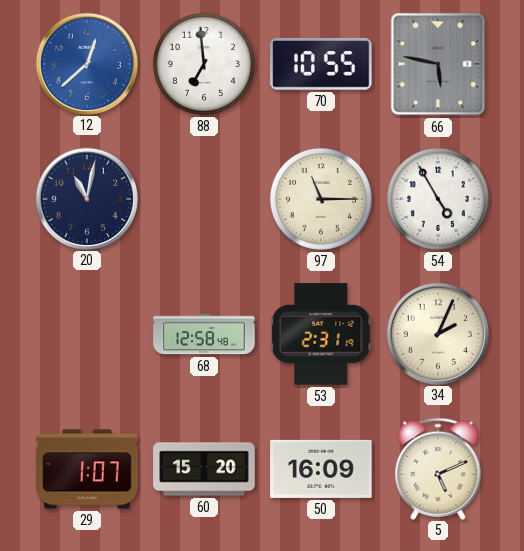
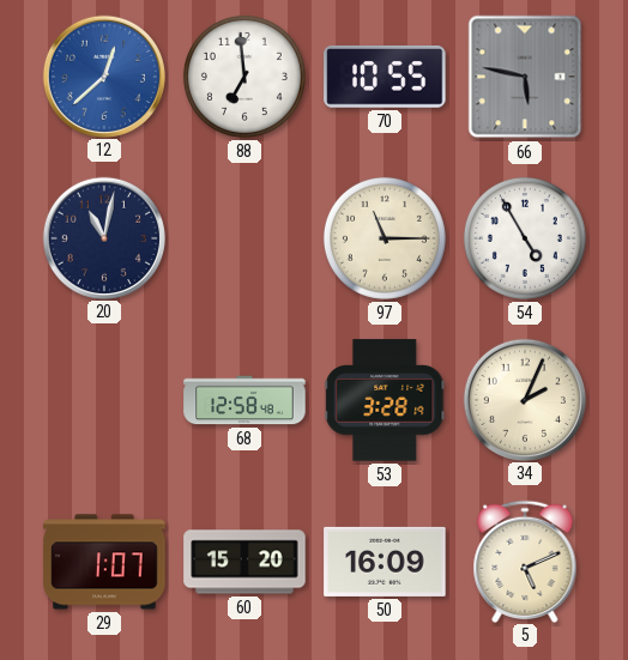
53: 2:31 -> 3:28
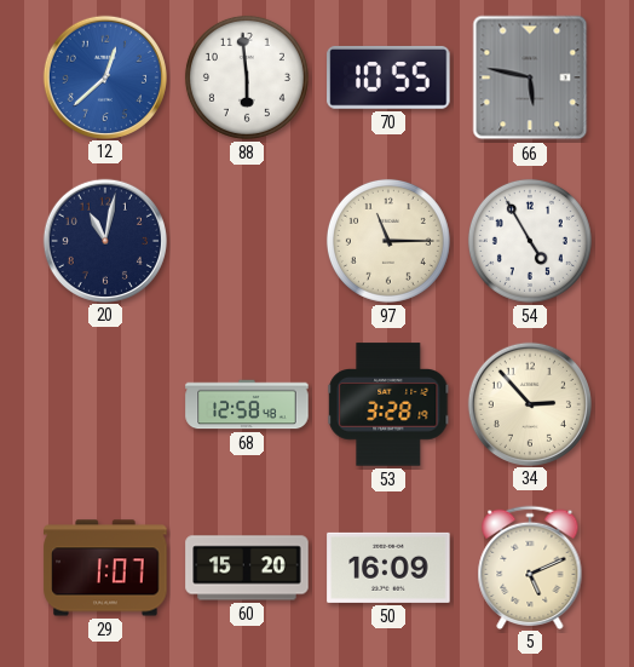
88: 6:59 -> 5:59
34: 2:04 -> 2:53
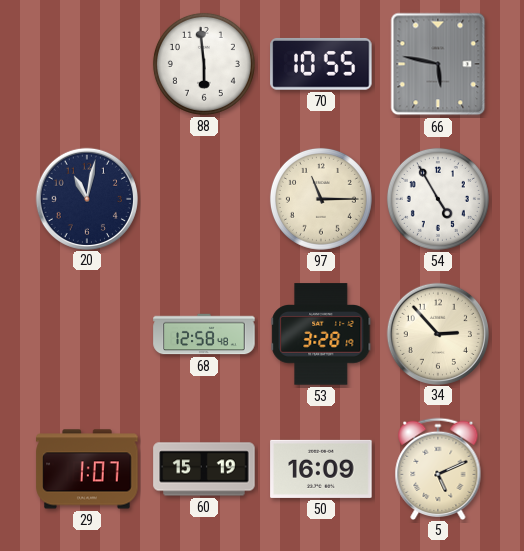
12: 12:38 -> none
60: 15:20 -> 15:19
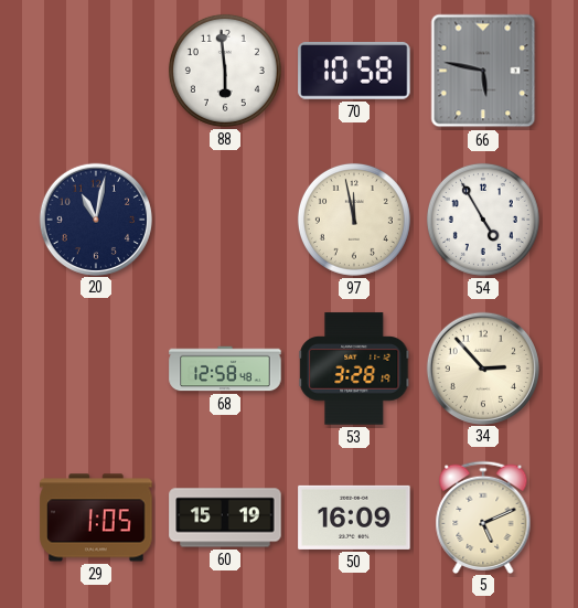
70: 10:55 -> 10:58
97: 11:15 -> 11:58
29: 1:07 -> 1:05
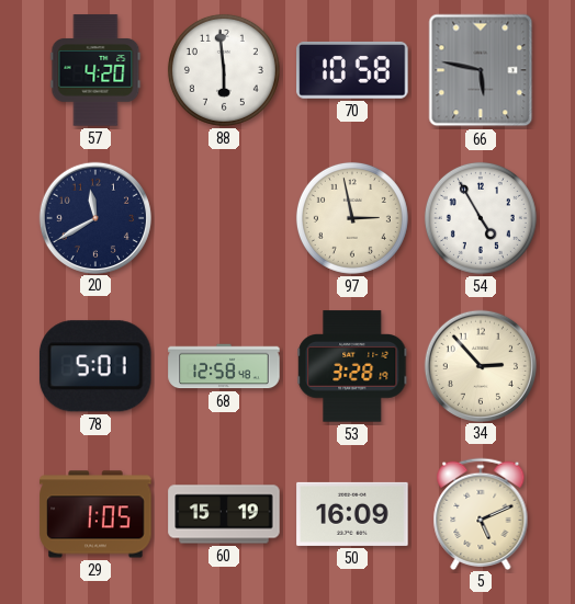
57: none -> 4:20
20: 11:02 -> 11:40
97: 11:58 -> 2:58
78: none -> 5:01
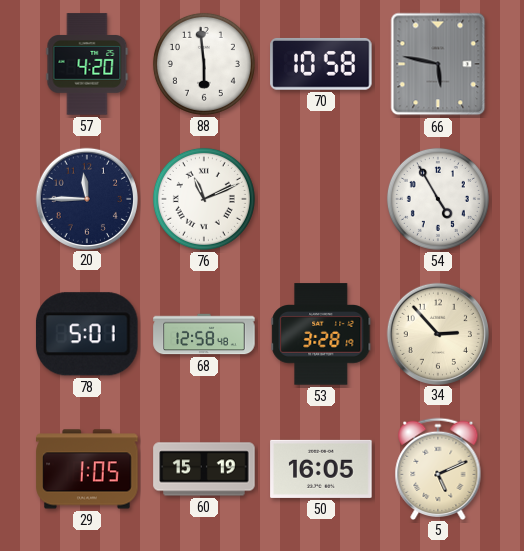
20: 11:40 -> 11:45
76: none -> 11:11
97: 2:58 -> none
50: 16:09 -> 16:05
